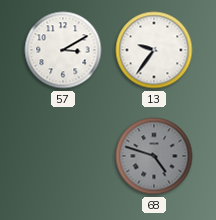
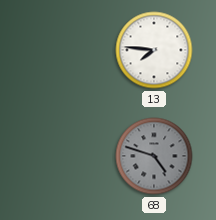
57: 3:10 -> none
13: 9:36 -> 7:46
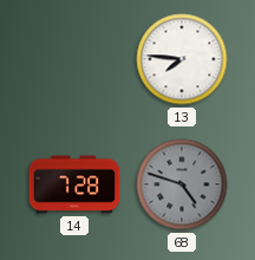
14: none -> 7:28
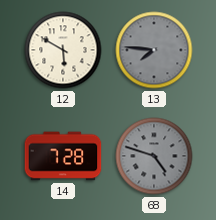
12: none -> 5:50
13 dial: white -> grey
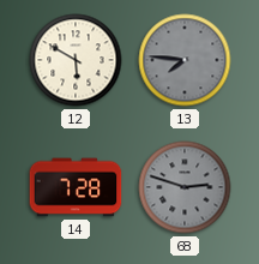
68: 4:48 -> 2:48
